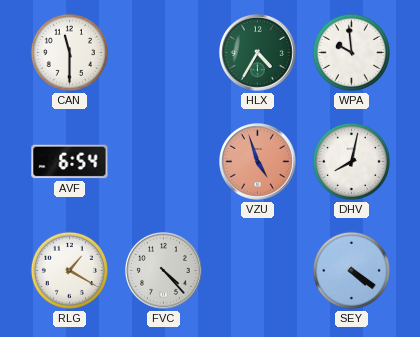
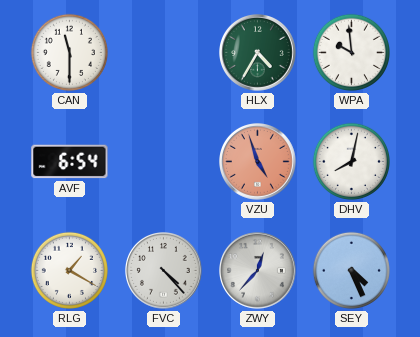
ZWY: none -> 12:37
SEY: 4:21 -> 4:26
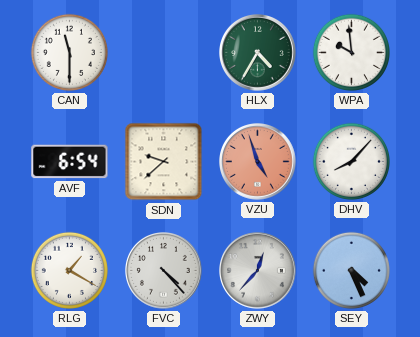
SDN: none -> 9:38
DHV: 8:02 -> 8:07
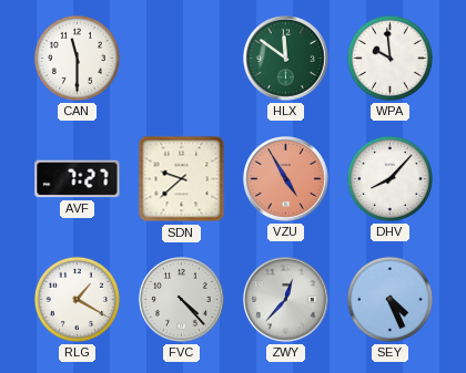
HLX: 4:35 -> 11:51
AVF: 6:54 -> 7:27
VZU: 4:57 -> 4:55
